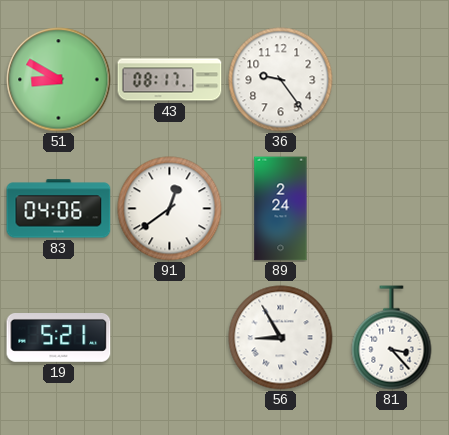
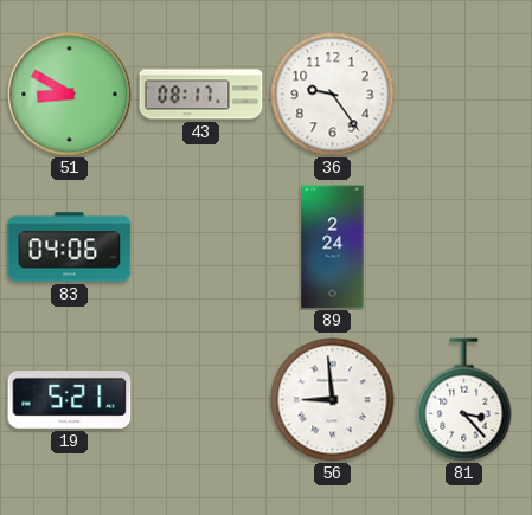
91: 12:39 -> none
56: 8:55 -> 8:59
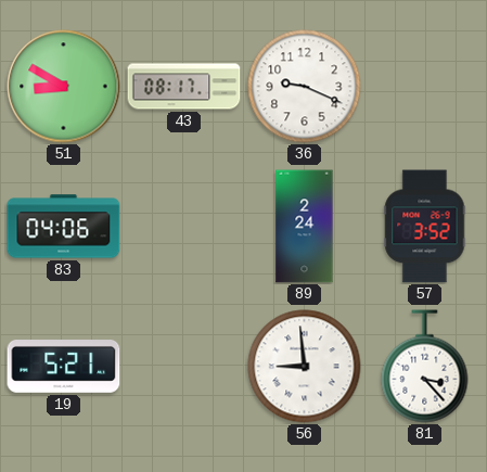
36: 9:24 -> 9:19
57: none -> 3:52
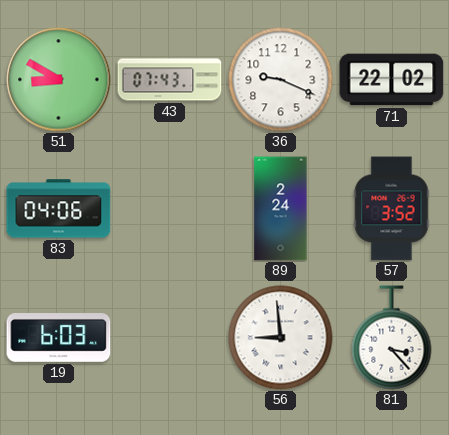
43: 08:17 -> 07:43
71: none -> 22:02
19: 5:21 -> 6:03
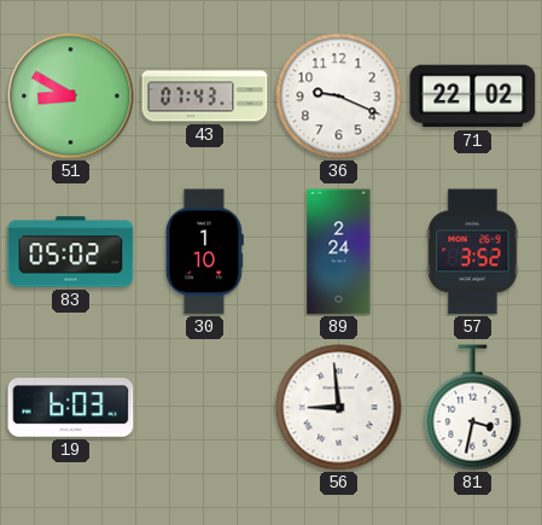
83: 04:06 -> 05:02
30: none -> 1:10
81: 3:23 -> 3:32
